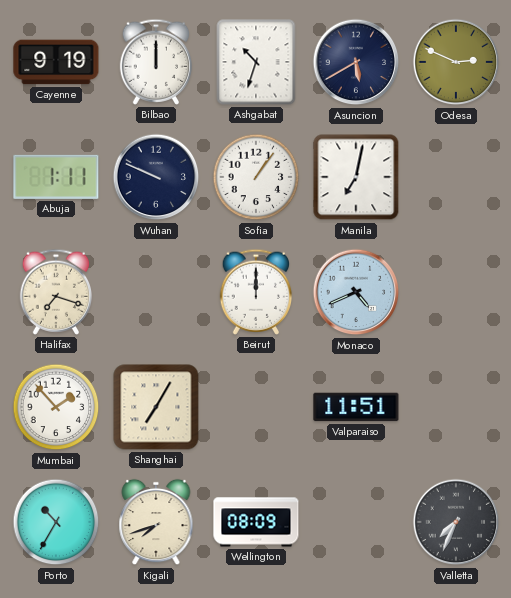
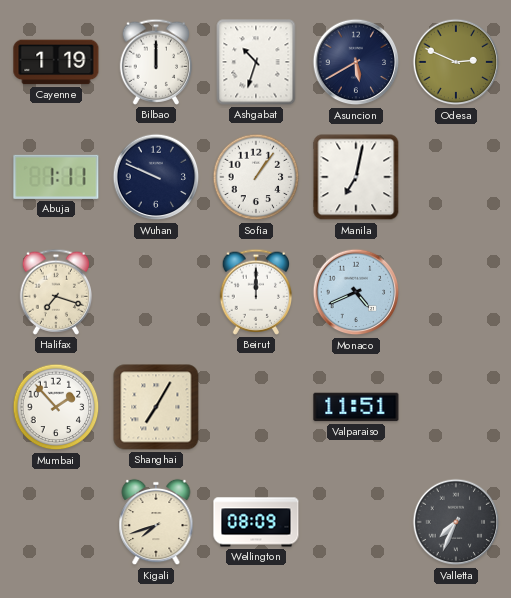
Cayenne: 9:19 -> 1:19
Porto: 10:35 -> none
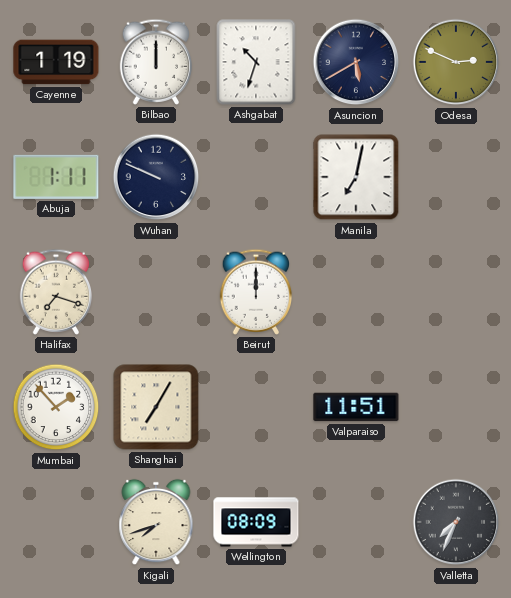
Sofia: 1:06 -> none
Monaco: 4:41 -> none
